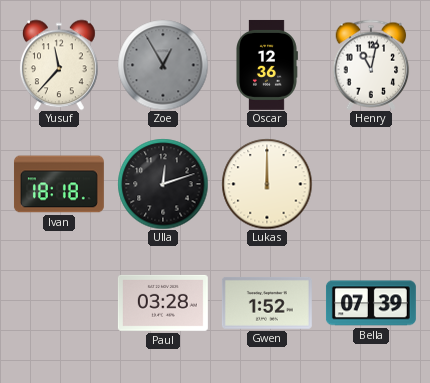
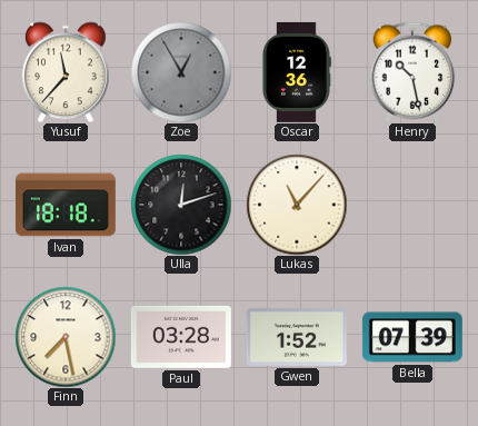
Henry: 11:02 -> 10:28
Lukas: 12:00 -> 11:07
Finn: none -> 7:28
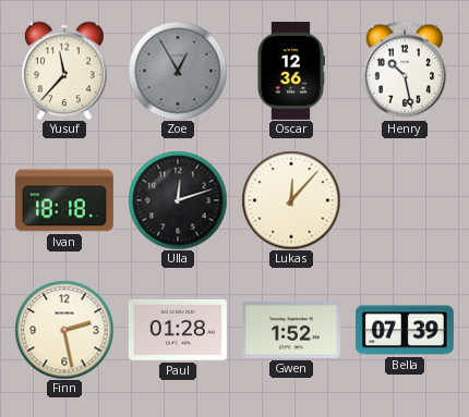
Lukas: 11:07 -> 12:07
Finn: 7:28 -> 2:28
Paul: 03:28 -> 01:28
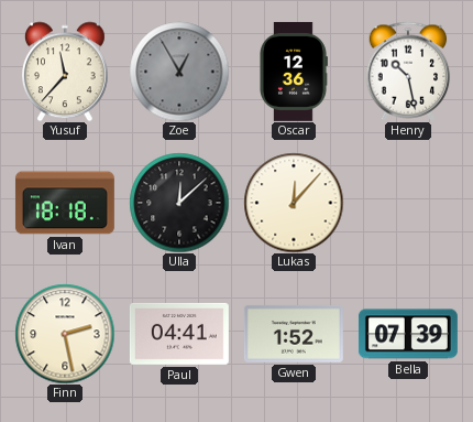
Ulla: 12:12 -> 12:08
Paul: 01:28 -> 04:41
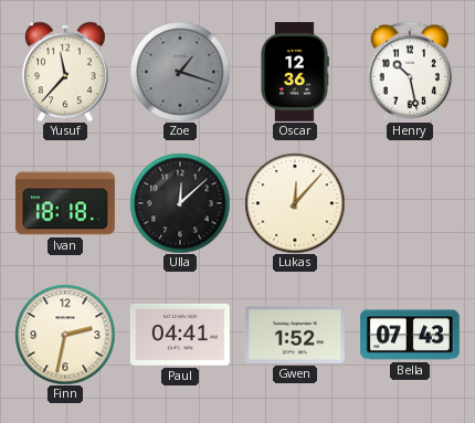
Zoe: 12:55 -> 1:18
Finn: 2:28 -> 2:32
Bella: 07:39 -> 07:43
